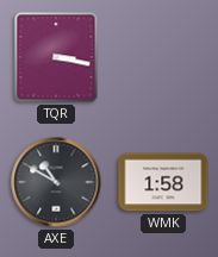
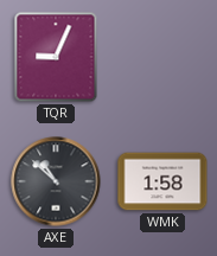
TQR: 3:17 -> 9:04
AXE: 10:50 -> 10:52
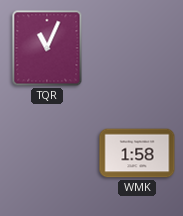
TQR: 9:04 -> 11:04
AXE: 10:52 -> none
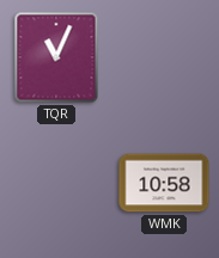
WMK: 1:58 -> 10:58
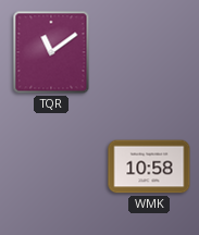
TQR: 11:04 -> 11:09
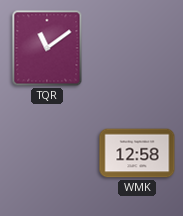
WMK: 10:58 -> 12:58
